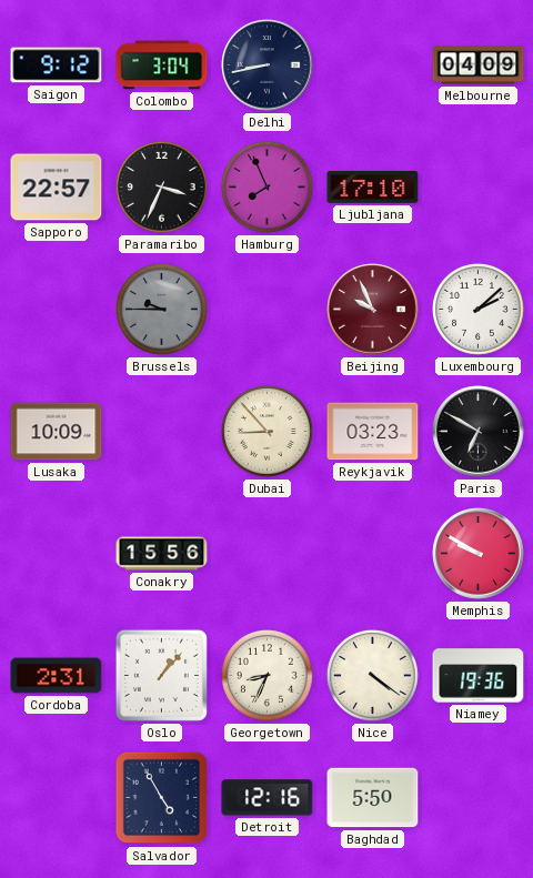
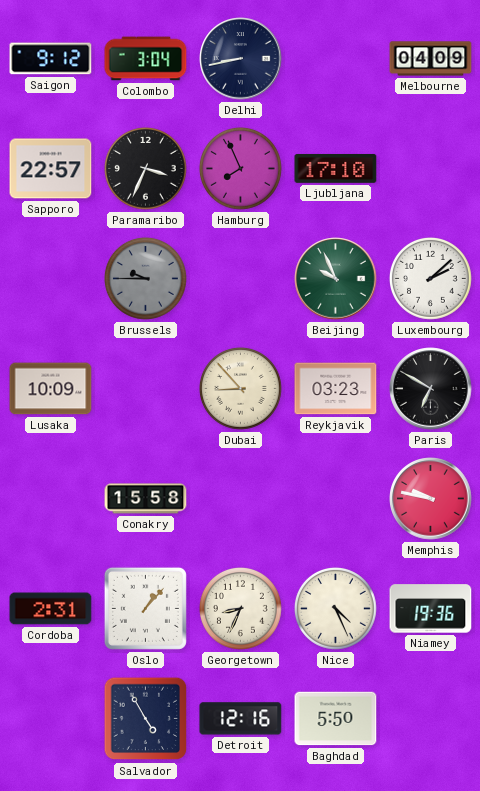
Beijing dial: burgundy -> green
Conakry: 15:56 -> 15:58
Memphis: 9:50 -> 9:47
Nice: 4:21 -> 4:26
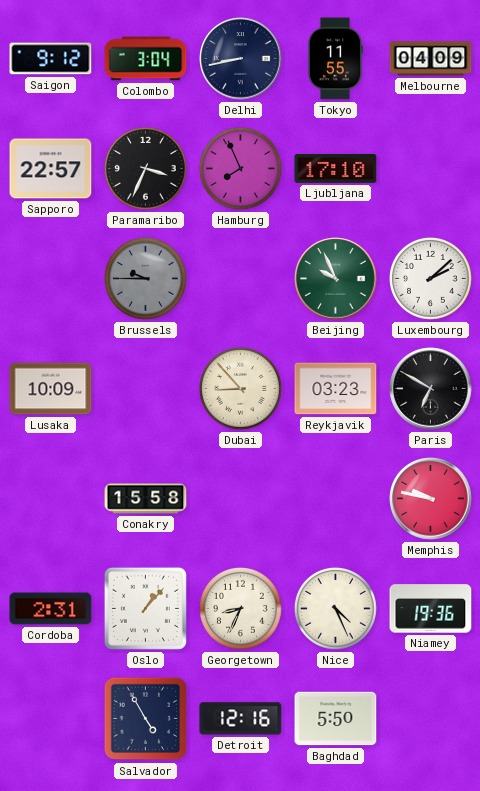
Tokyo: none -> 11:55
